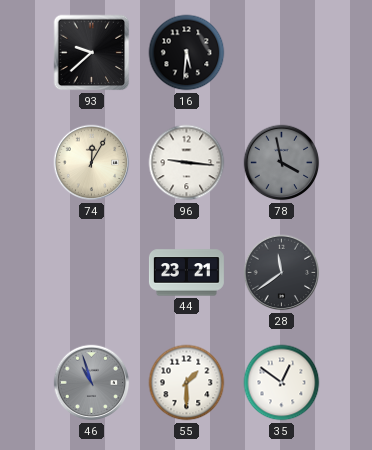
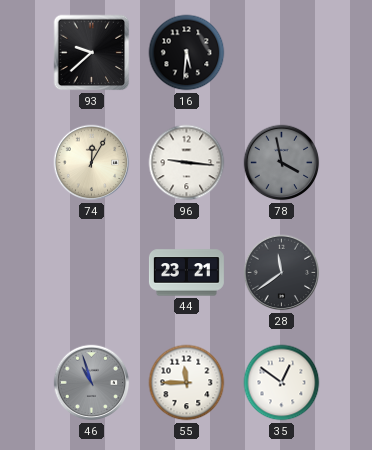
55: 1:30 -> 11:45
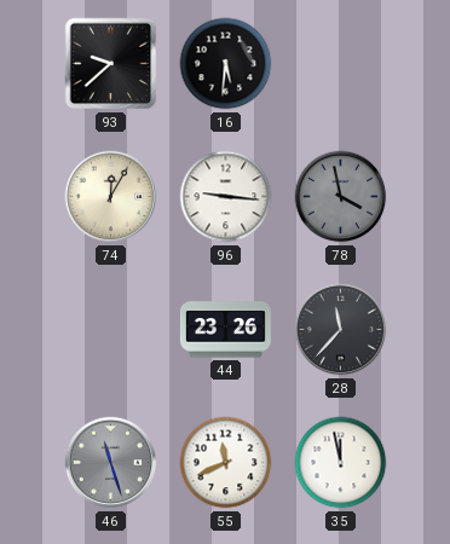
44: 23:21 -> 23:26
28: 11:39 -> 11:37
46: 10:57 -> 11:27
55: 11:45 -> 11:41
35: 12:51 -> 11:58
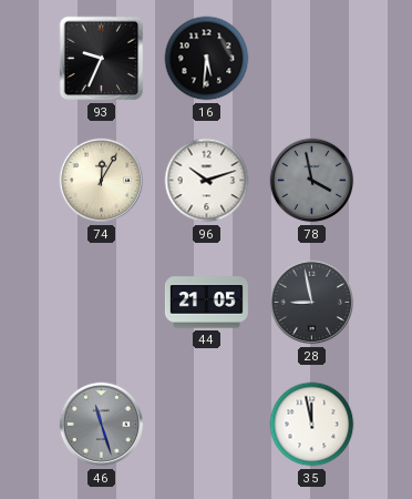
93: 9:38 -> 9:34
96: 9:16 -> 10:12
44: 23:26 -> 21:05
28: 11:37 -> 8:58
55: 11:41 -> none
